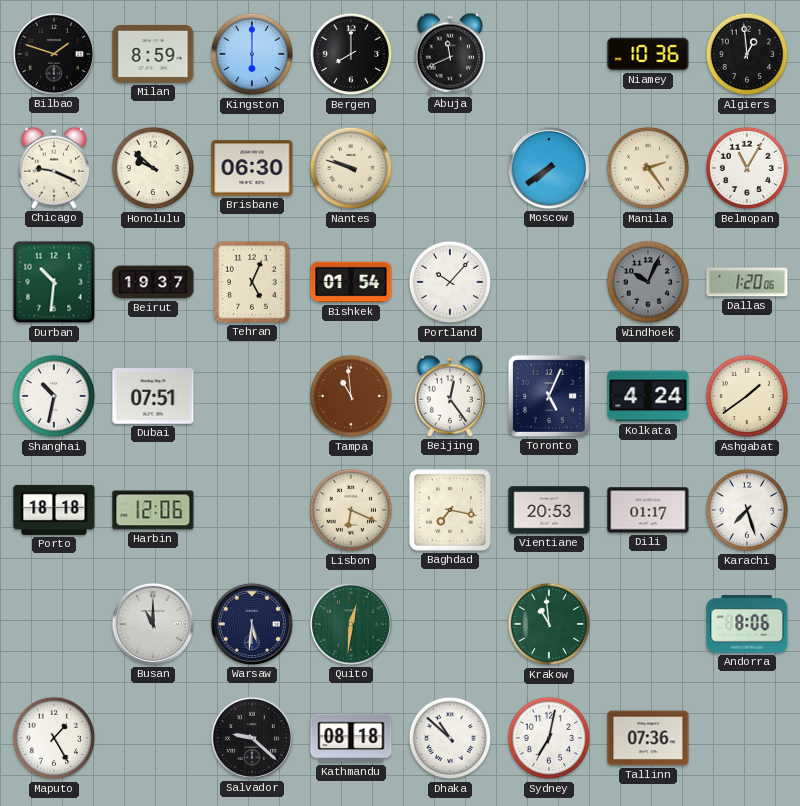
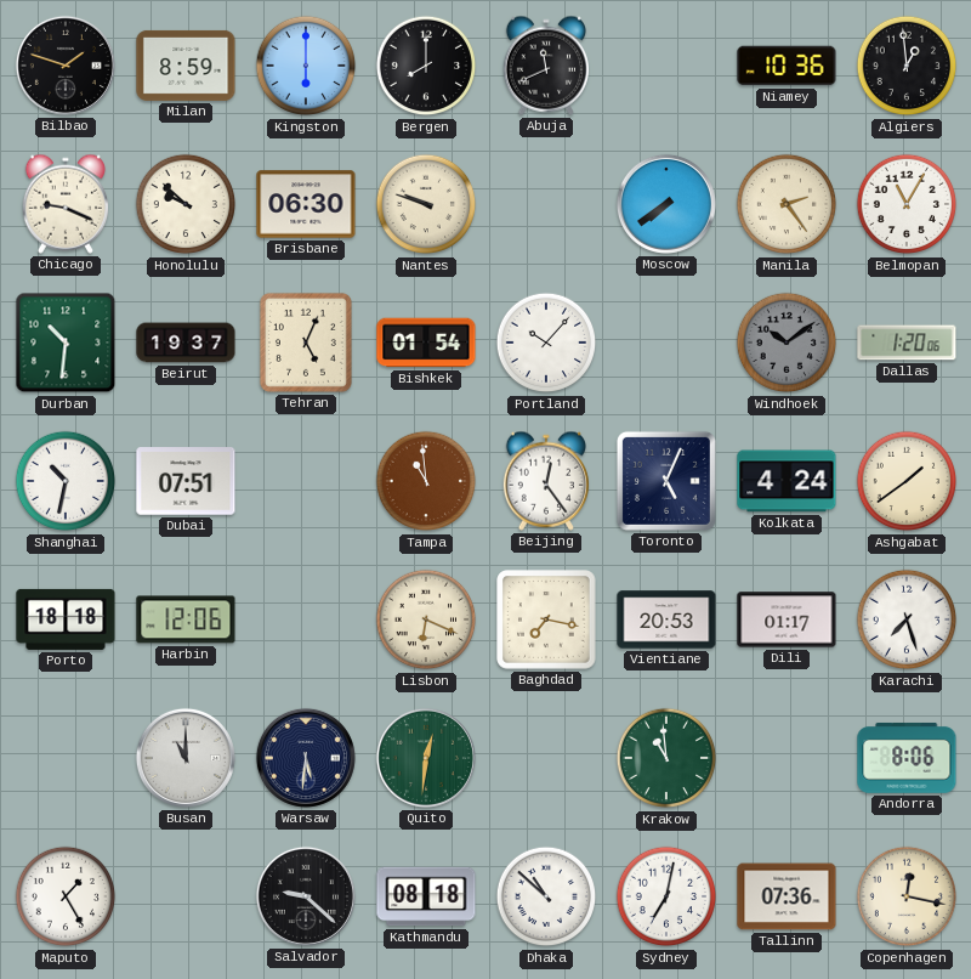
Windhoek: 10:04 -> 10:09
Copenhagen: none -> 12:17
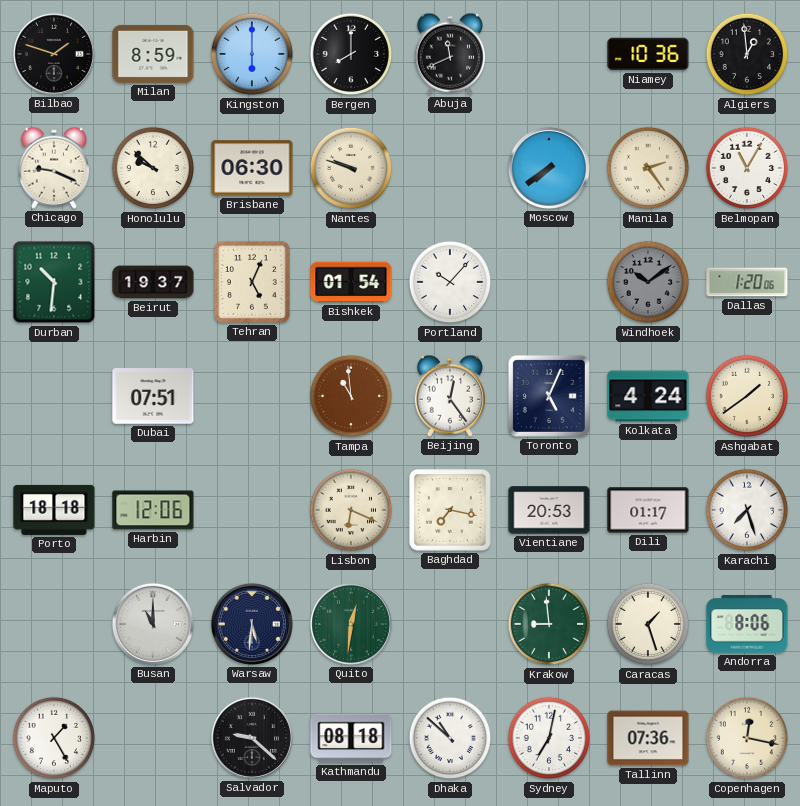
Shanghai: 10:32 -> none
Krakow: 10:59 -> 8:59
Caracas: none -> 1:27
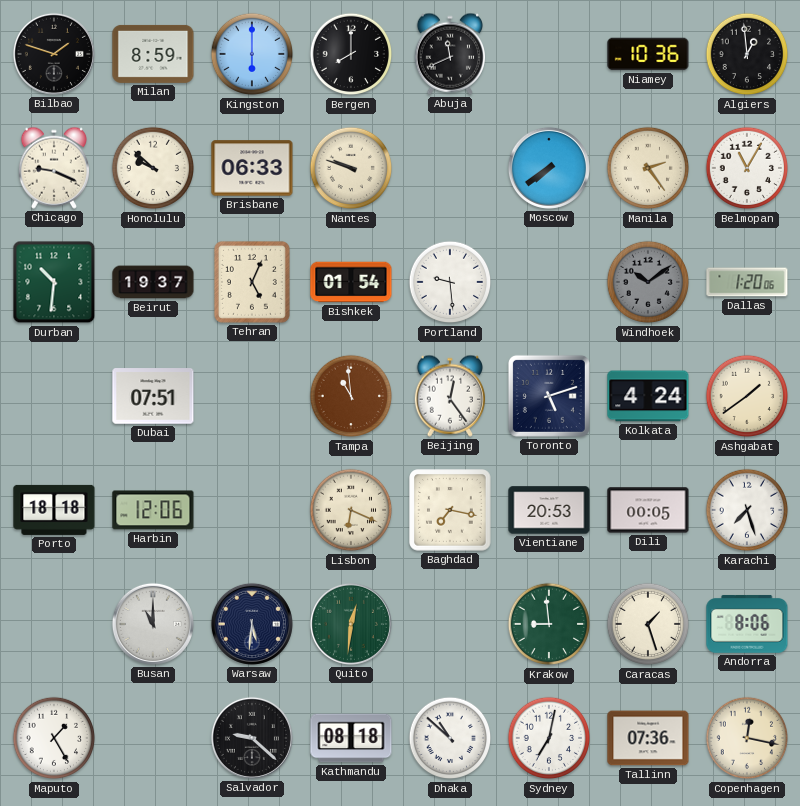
Brisbane: 06:30 -> 06:33
Portland: 10:07 -> 9:29
Toronto: 5:04 -> 5:12
Dili: 01:17 -> 00:05
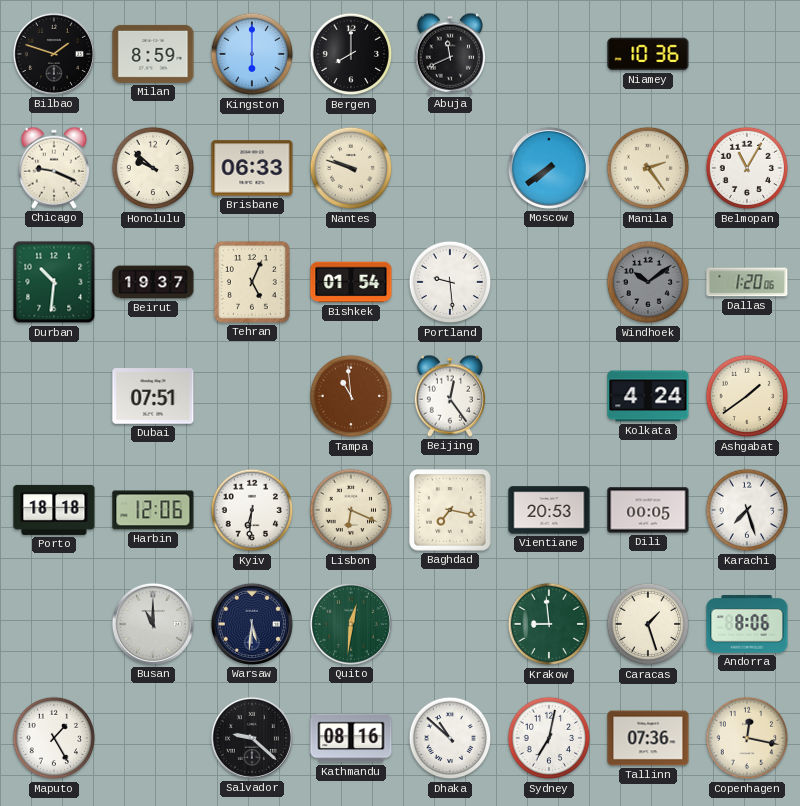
Algiers: 12:59 -> none
Toronto: 5:12 -> none
Kyiv: none -> 6:31
Kathmandu: 08:18 -> 08:16
